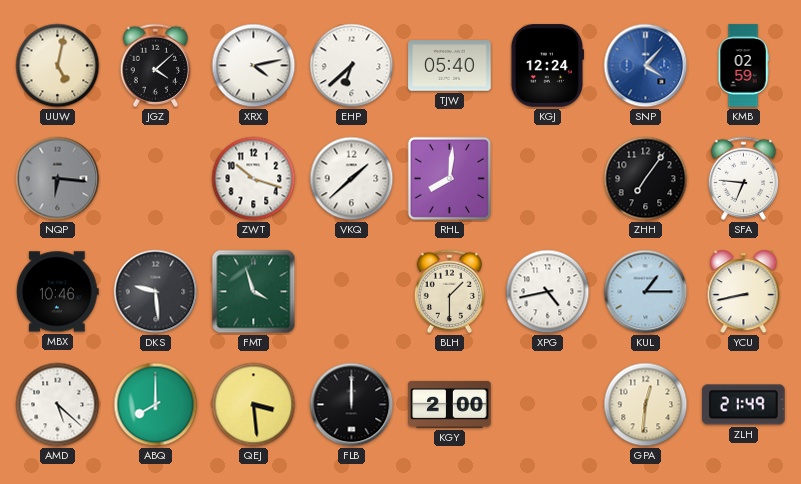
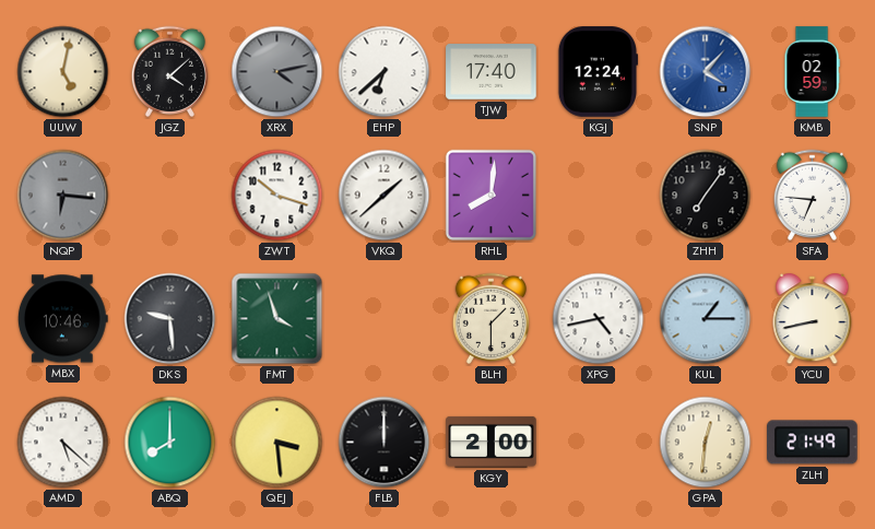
XRX dial: white -> grey
TJW: 05:40 -> 17:40
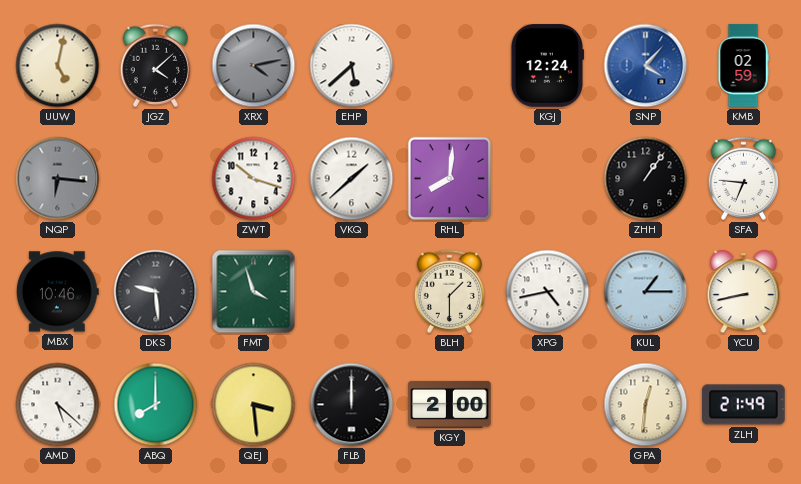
EHP: 6:38 -> 5:38
TJW: 17:40 -> none
ZHH: 7:06 -> 1:06
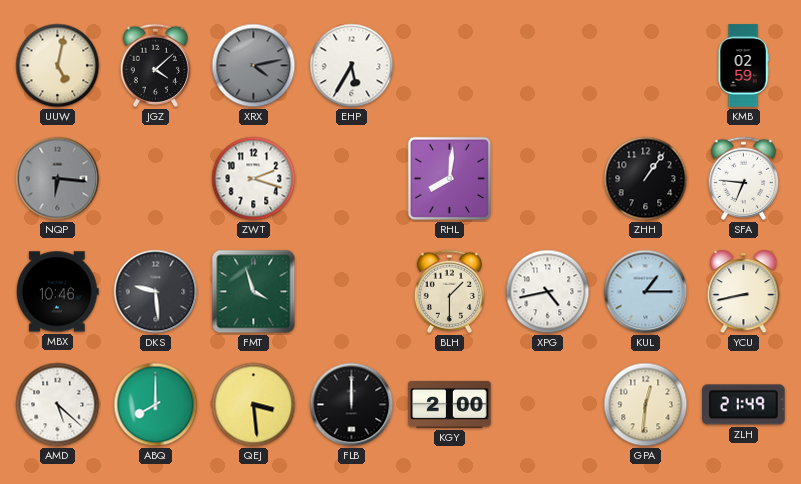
EHP: 5:38 -> 5:35
KGJ: 12:24 -> none
SNP: 4:07 -> none
ZWT: 10:18 -> 2:18
VKQ: 1:38 -> none
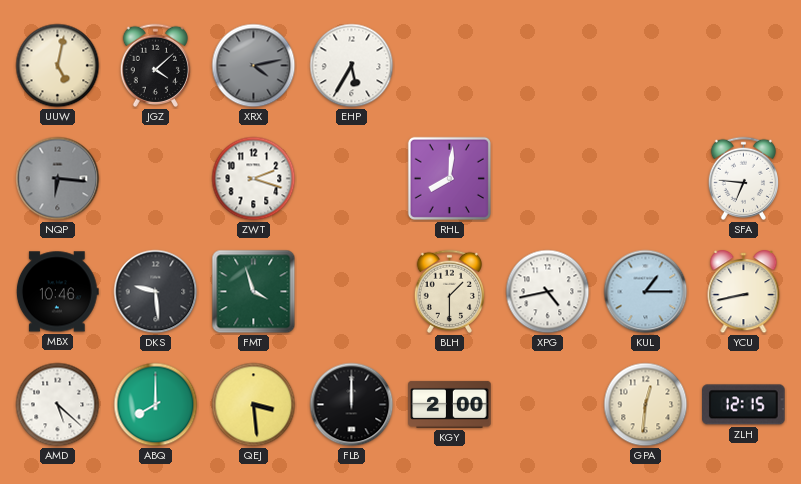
KMB: 02:59 -> none
ZHH: 1:06 -> none
ZLH: 21:49 -> 12:15
